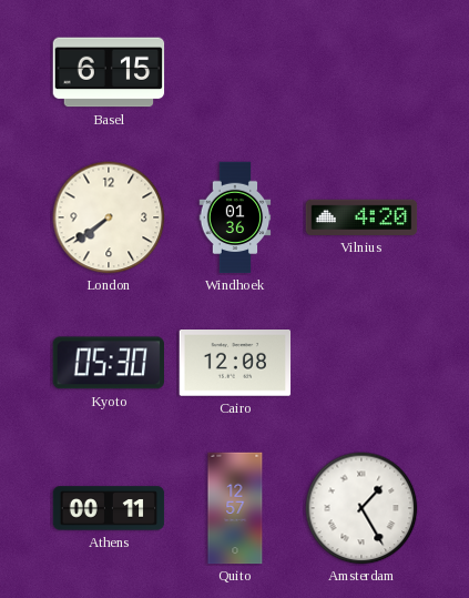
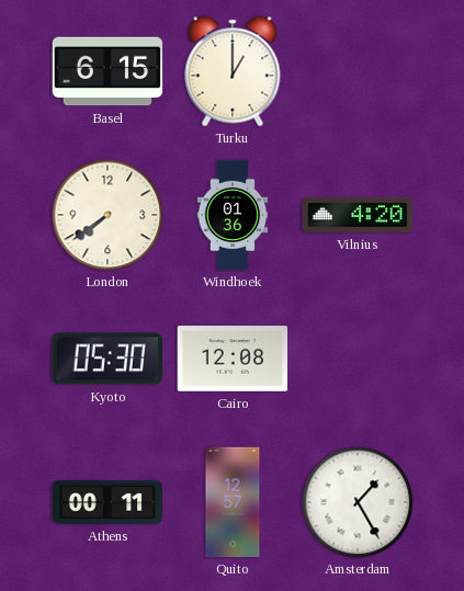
Turku: none -> 1:00
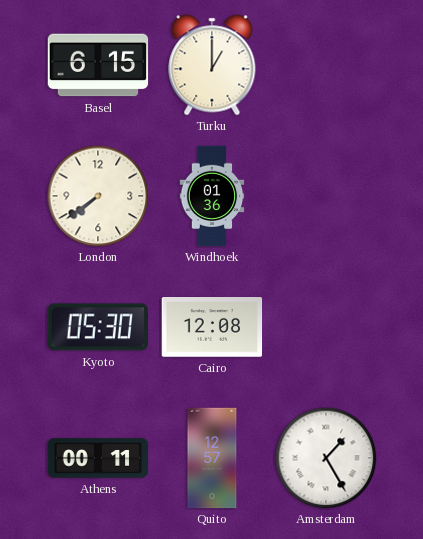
Vilnius: 4:20 -> none
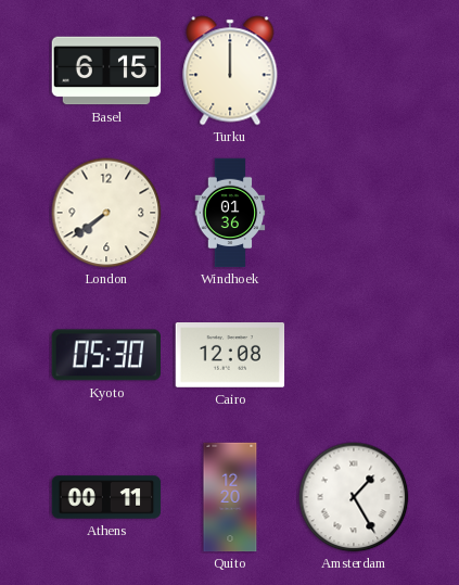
Turku: 1:00 -> 12:00
Quito: 12:57 -> 12:20
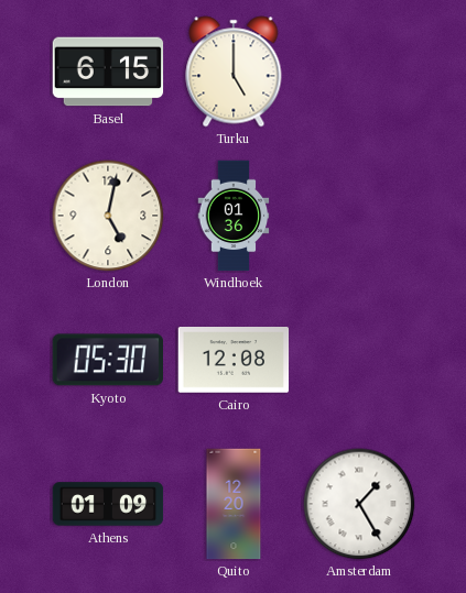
Turku: 12:00 -> 5:00
London: 7:39 -> 5:02
Athens: 00:11 -> 01:09
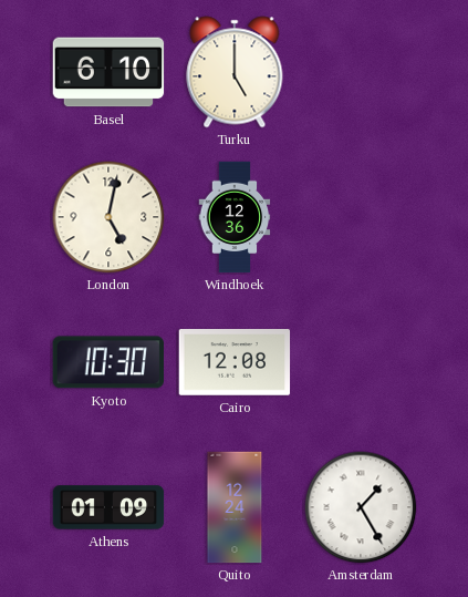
Basel: 6:15 -> 6:10
Windhoek: 01:36 -> 12:36
Kyoto: 05:30 -> 10:30
Quito: 12:20 -> 12:24
